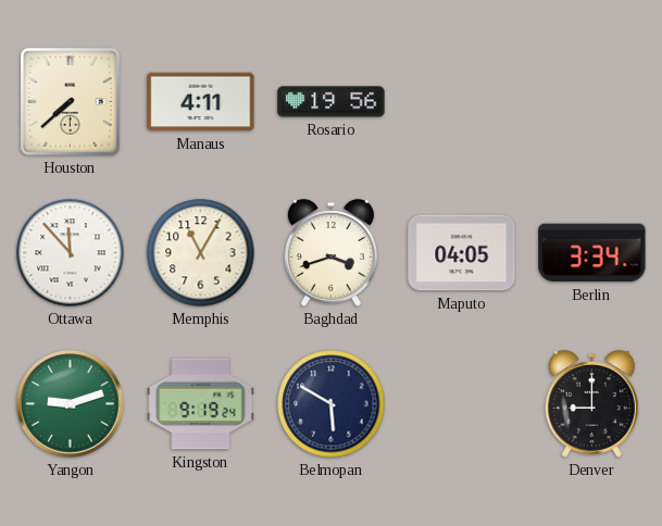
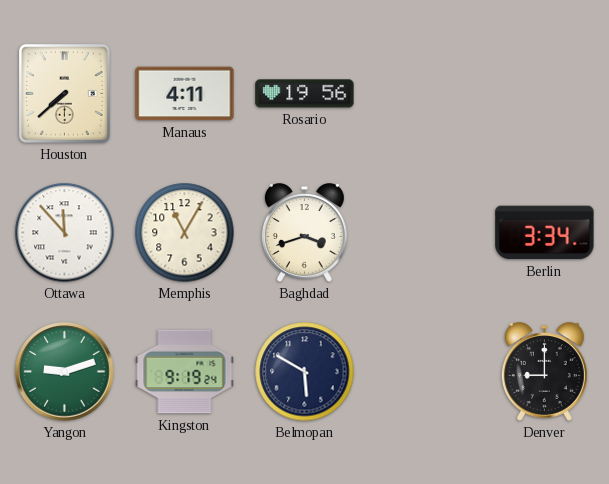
Maputo: 04:05 -> none
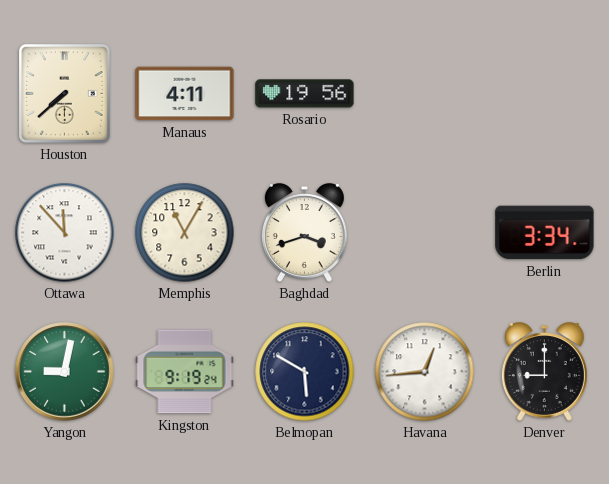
Yangon: 9:12 -> 9:02
Havana: none -> 12:44
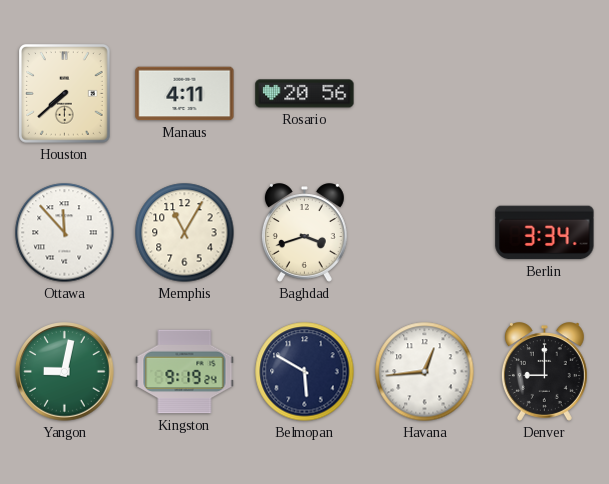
Rosario: 19:56 -> 20:56
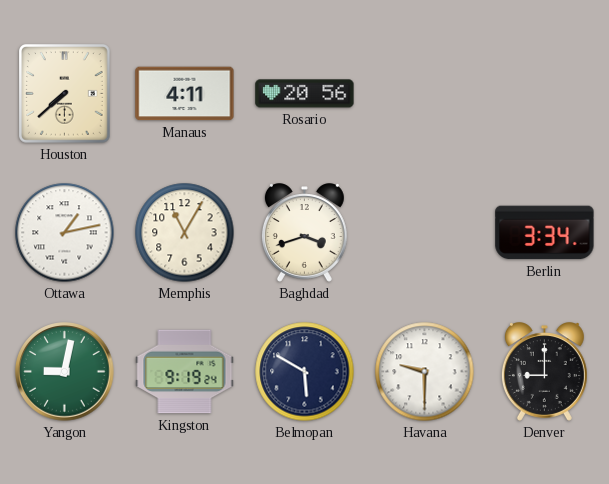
Ottawa: 11:53 -> 1:13
Havana: 12:44 -> 9:30
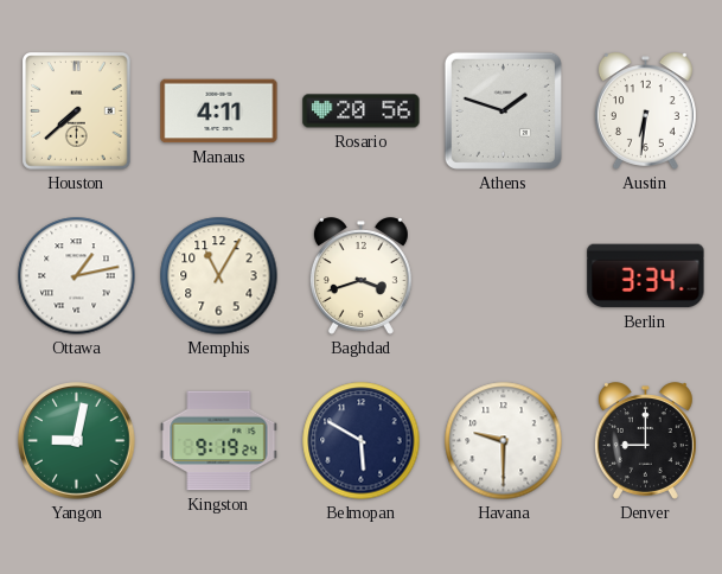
Athens: none -> 1:48
Austin: none -> 6:31
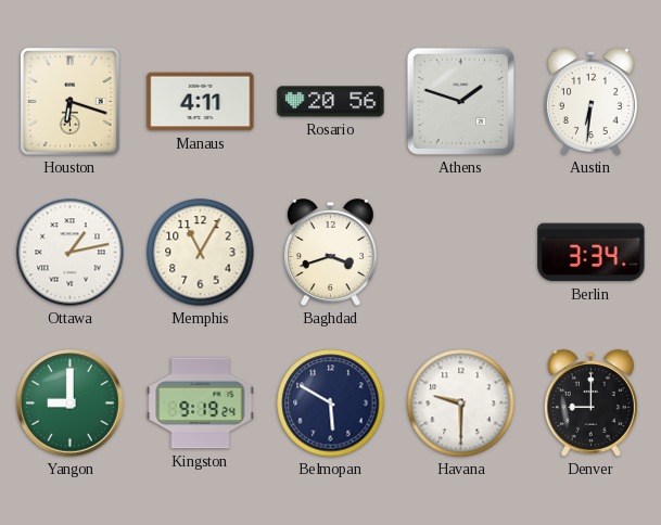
Houston: 7:38 -> 6:18
Yangon: 9:02 -> 9:00
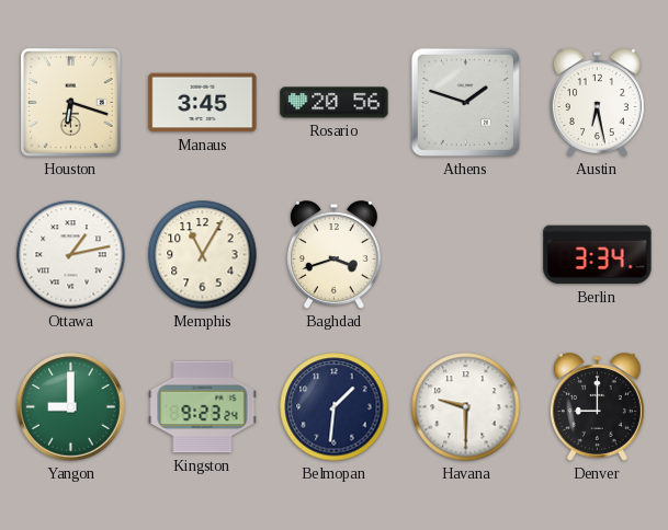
Manaus: 4:11 -> 3:45
Austin: 6:31 -> 6:28
Kingston: 9:19 -> 9:23
Belmopan: 5:50 -> 1:31
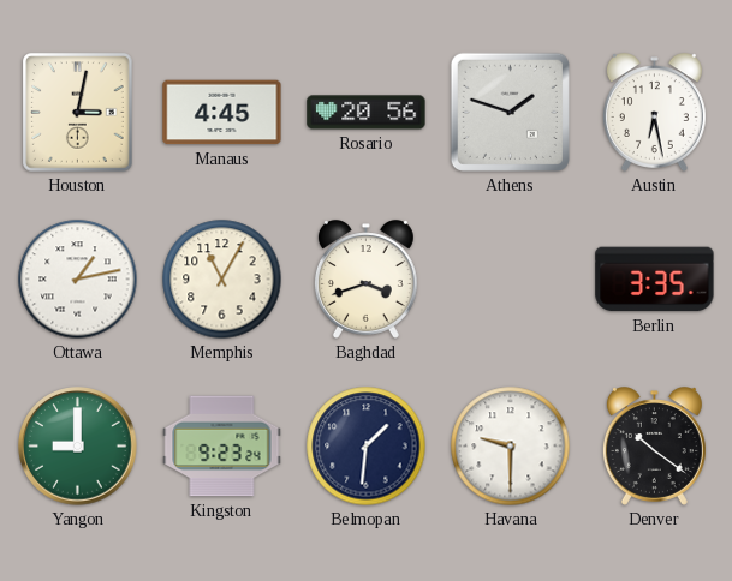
Houston: 6:18 -> 3:02
Manaus: 3:45 -> 4:45
Berlin: 3:34 -> 3:35
Denver: 9:00 -> 10:21
